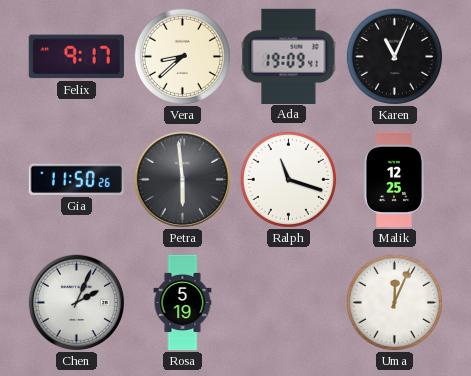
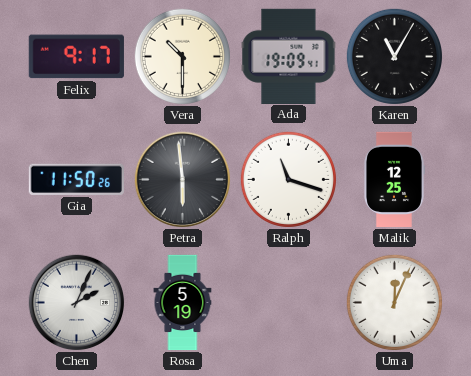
Vera: 8:38 -> 10:30
Karen: 11:04 -> 11:05
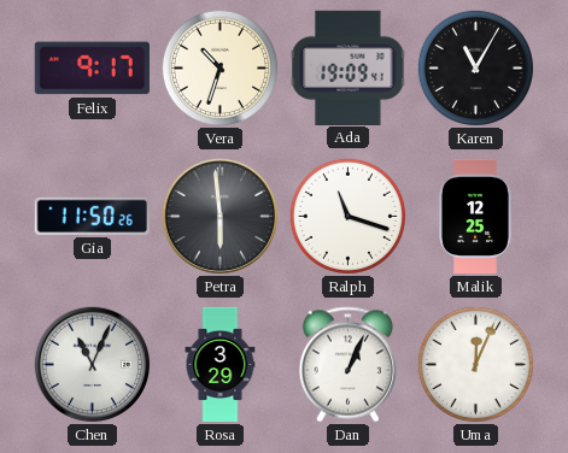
Vera: 10:30 -> 10:33
Chen: 2:04 -> 11:04
Rosa: 5:19 -> 3:29
Dan: none -> 1:04
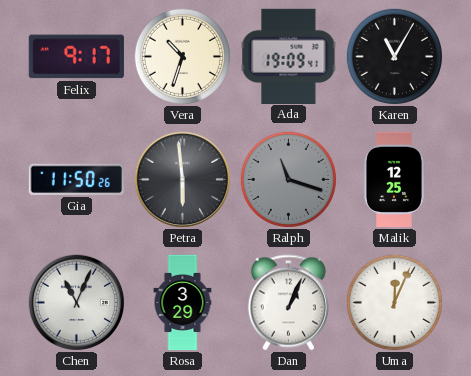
Ralph dial: white -> grey
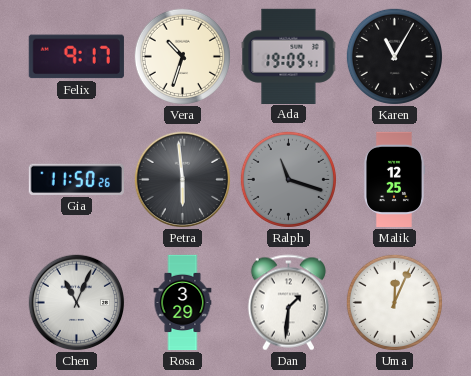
Dan: 1:04 -> 1:31
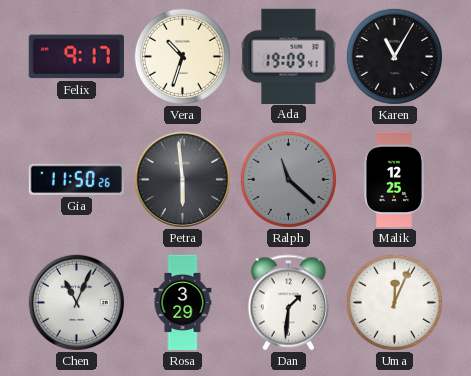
Ralph: 11:18 -> 11:22
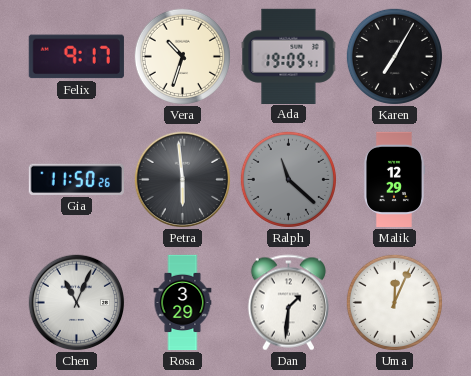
Karen: 11:05 -> 7:05
Malik: 12:25 -> 12:29
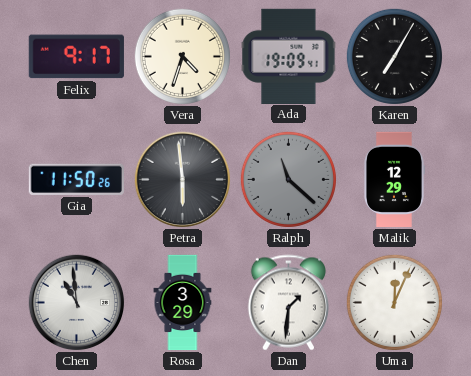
Vera: 10:33 -> 4:33
Chen: 11:04 -> 10:59
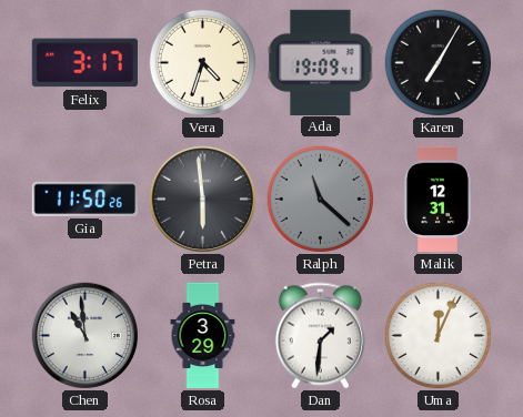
Felix: 9:17 -> 3:17
Malik: 12:29 -> 12:31
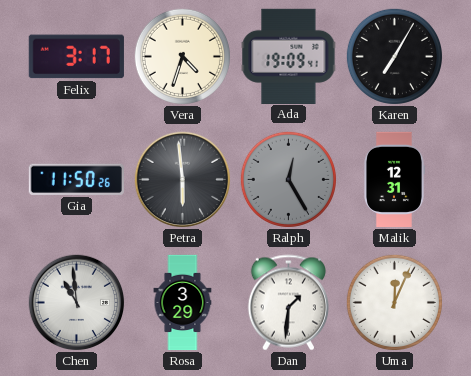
Ralph: 11:22 -> 12:25
